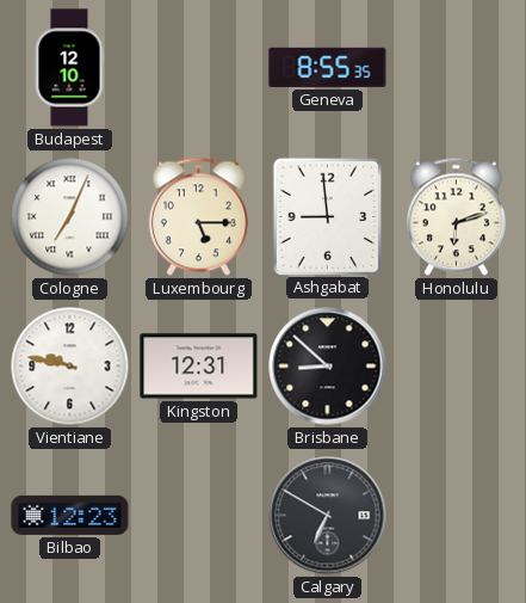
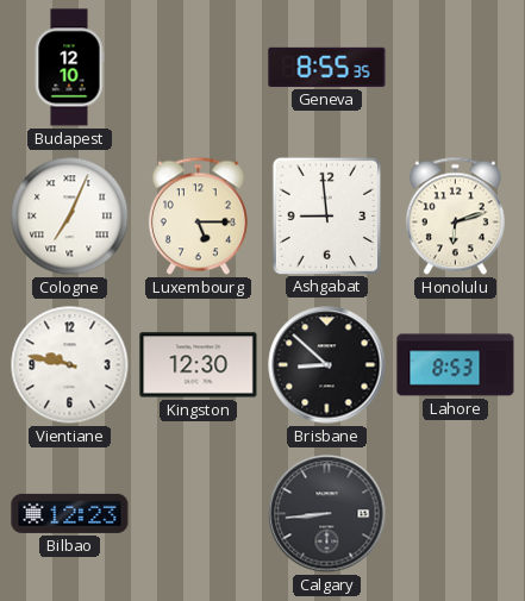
Kingston: 12:31 -> 12:30
Lahore: none -> 8:53
Calgary: 6:50 -> 8:44
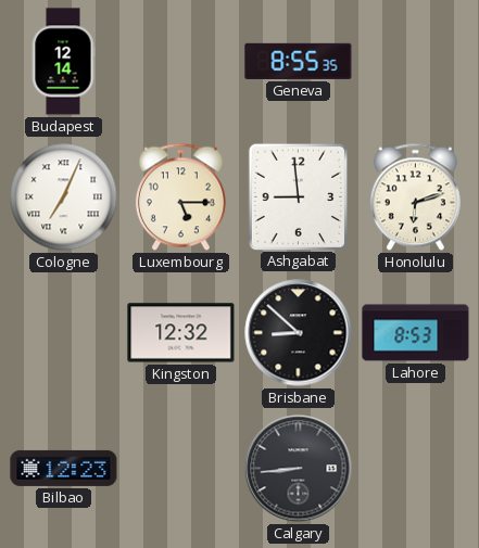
Budapest: 12:10 -> 12:14
Vientiane: 9:47 -> none
Kingston: 12:30 -> 12:32
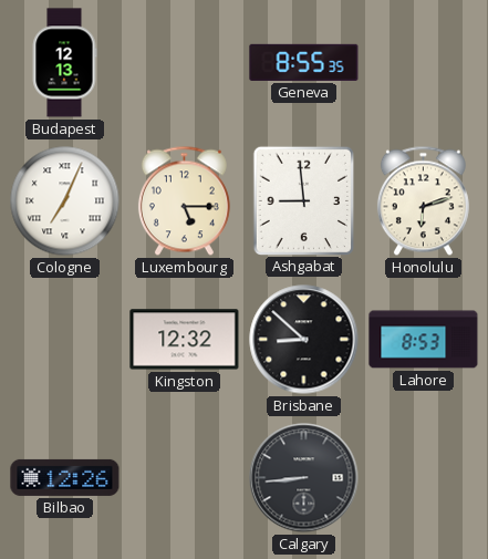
Budapest: 12:14 -> 12:13
Bilbao: 12:23 -> 12:26
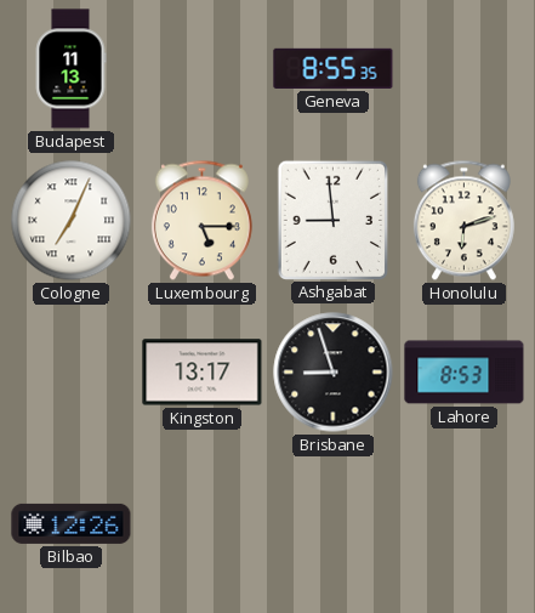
Budapest: 12:13 -> 11:13
Kingston: 12:32 -> 13:17
Brisbane: 8:52 -> 8:57
Calgary: 8:44 -> none
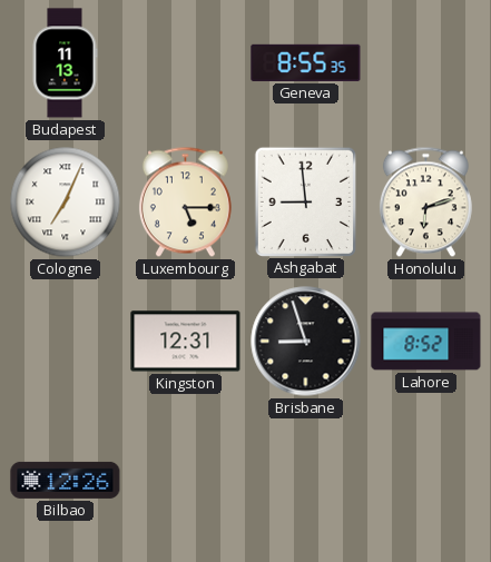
Kingston: 13:17 -> 12:31
Lahore: 8:53 -> 8:52
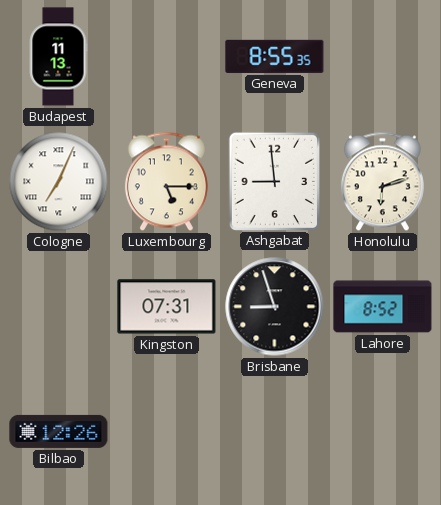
Kingston: 12:31 -> 07:31
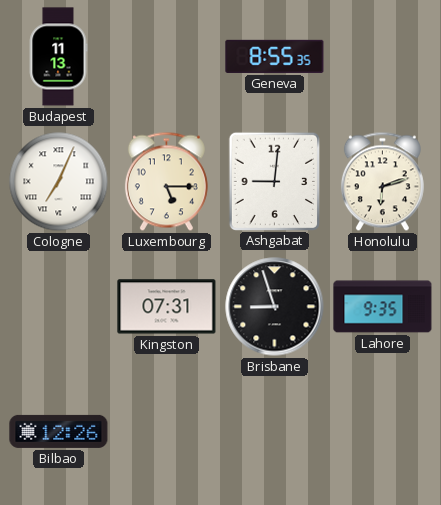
Ashgabat: 8:59 -> 9:01
Lahore: 8:52 -> 9:35
